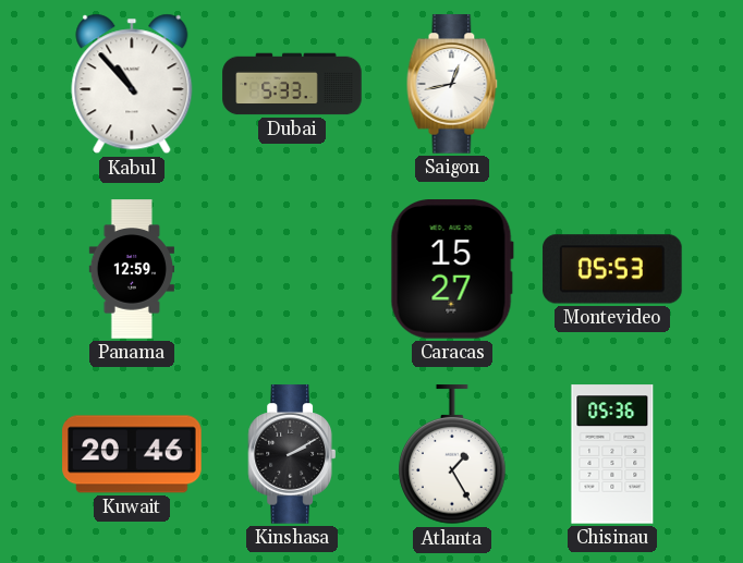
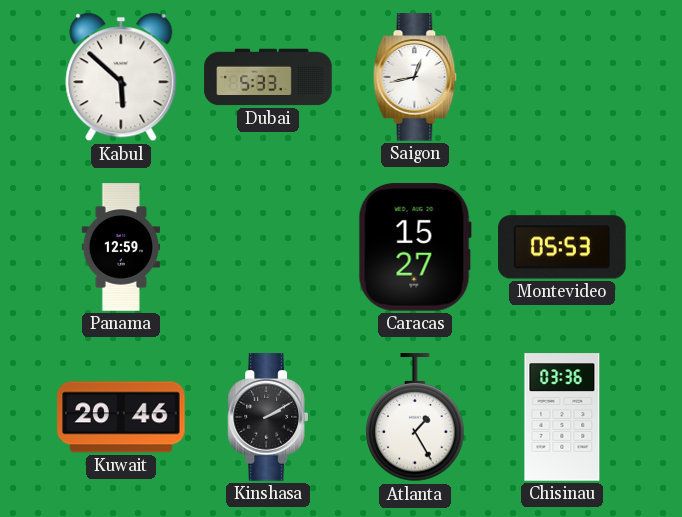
Kabul: 10:53 -> 5:52
Chisinau: 05:36 -> 03:36
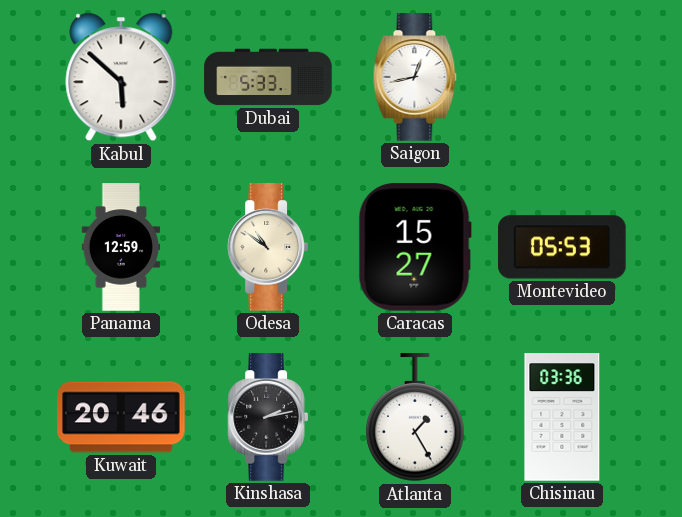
Odesa: none -> 10:51
Kinshasa: 2:10 -> 2:13
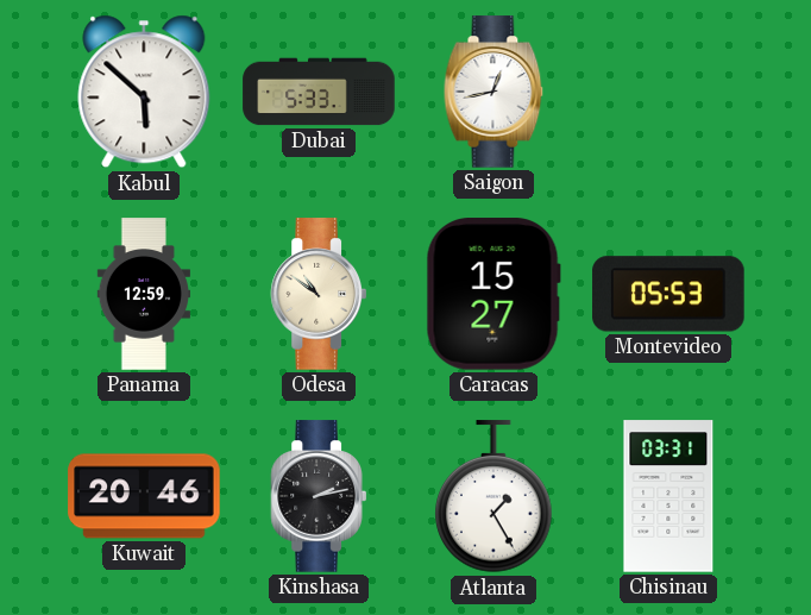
Chisinau: 03:36 -> 03:31
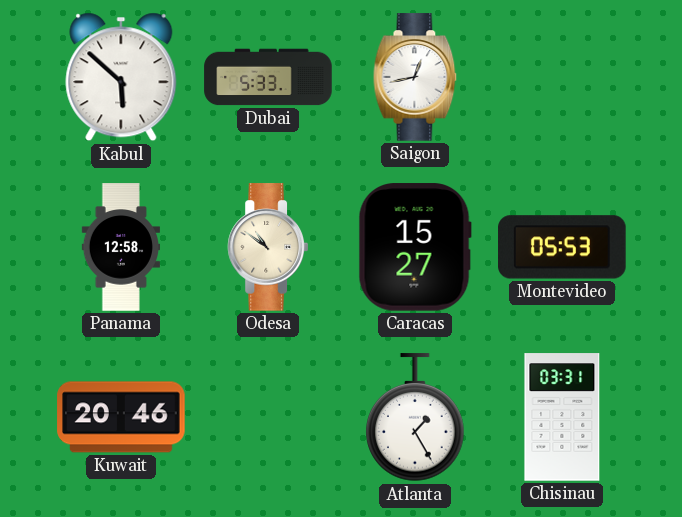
Panama: 12:59 -> 12:58
Kinshasa: 2:13 -> none
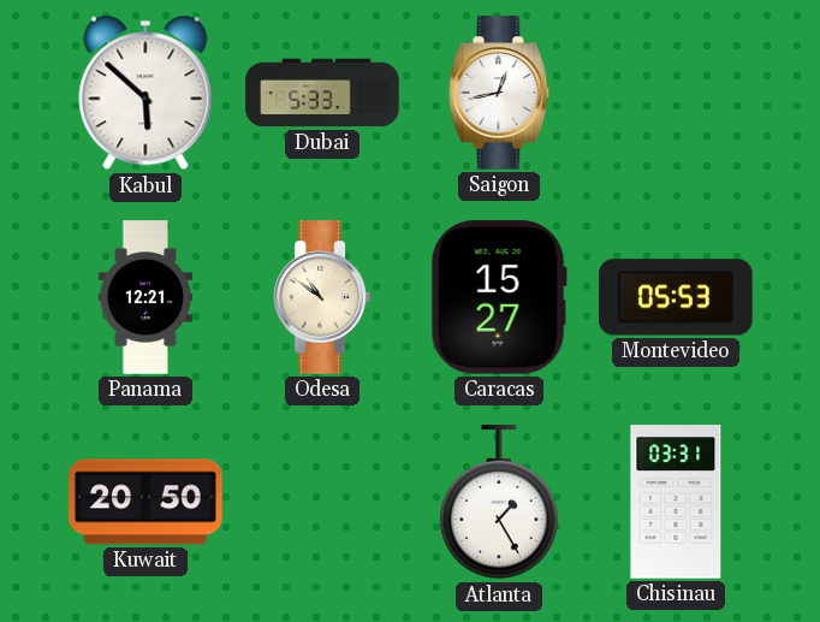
Panama: 12:58 -> 12:21
Kuwait: 20:46 -> 20:50
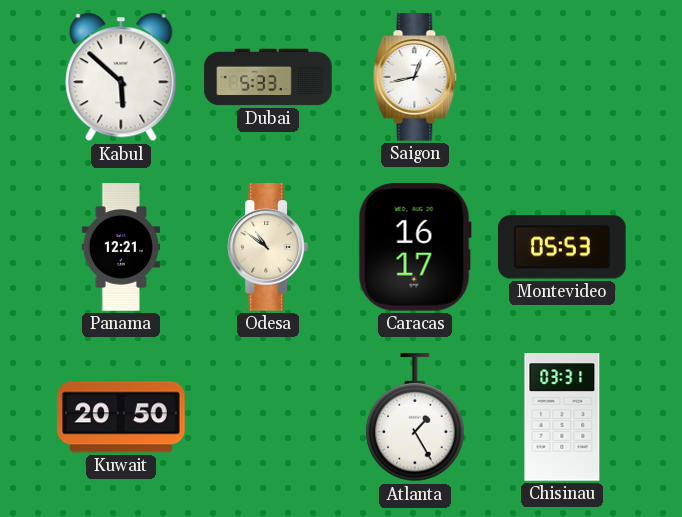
Caracas: 15:27 -> 16:17
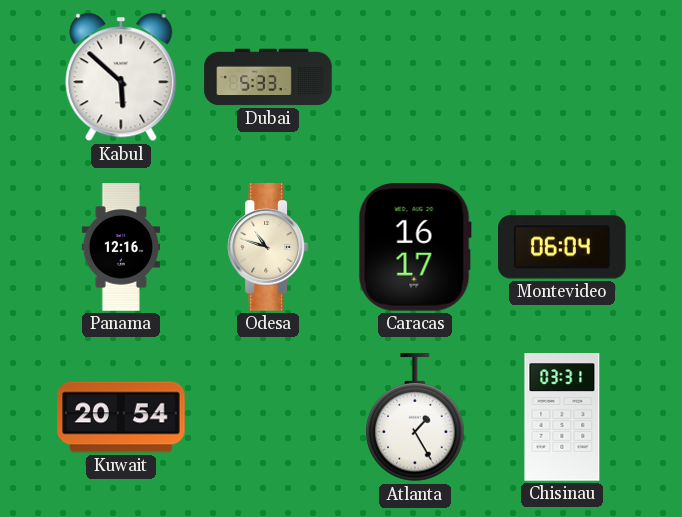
Saigon: 12:43 -> none
Panama: 12:21 -> 12:16
Odesa: 10:51 -> 10:48
Montevideo: 05:53 -> 06:04
Kuwait: 20:50 -> 20:54
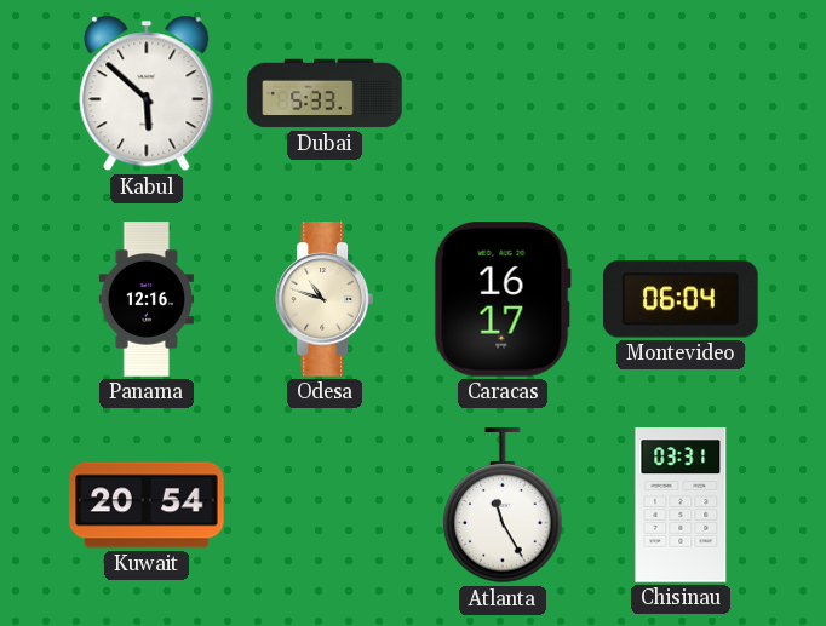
Atlanta: 1:25 -> 11:25
